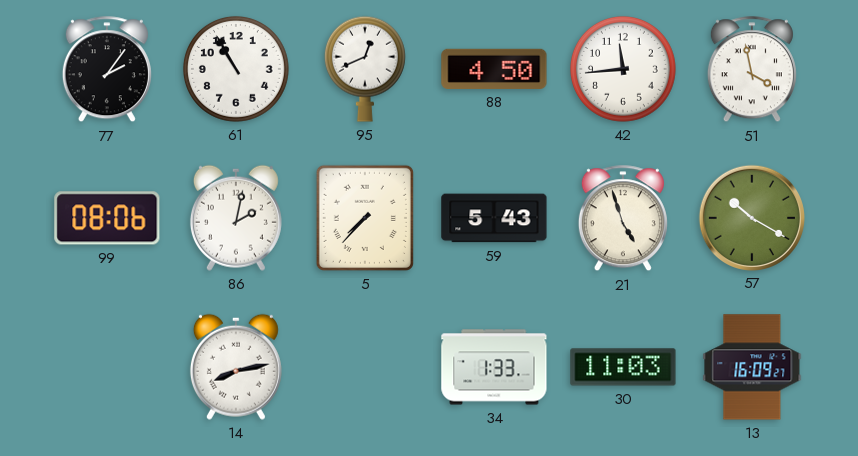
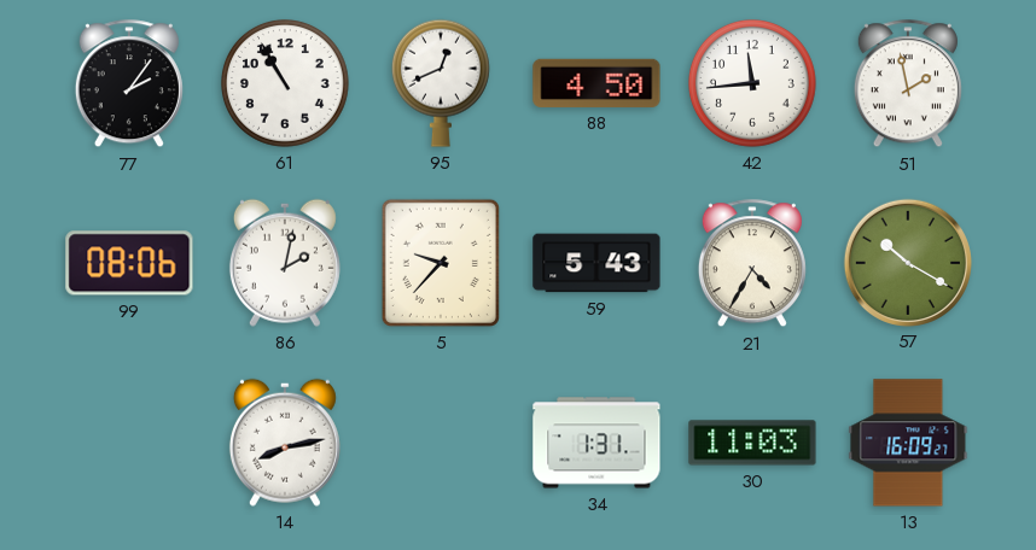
51: 3:58 -> 1:58
5: 7:37 -> 9:37
21: 4:57 -> 4:35
34: 1:33 -> 1:31
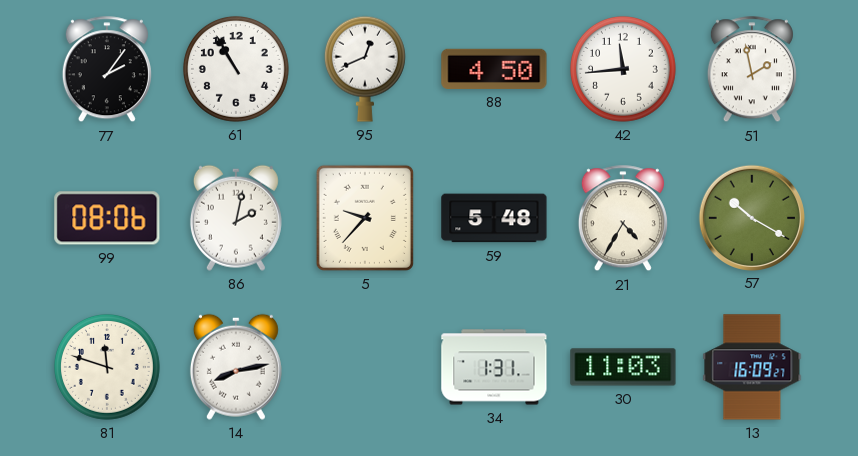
59: 5:43 -> 5:48
81: none -> 11:48
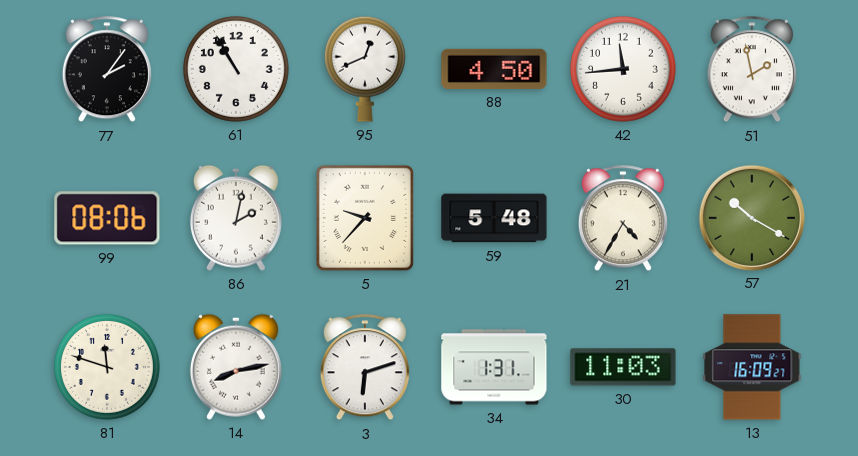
3: none -> 6:12
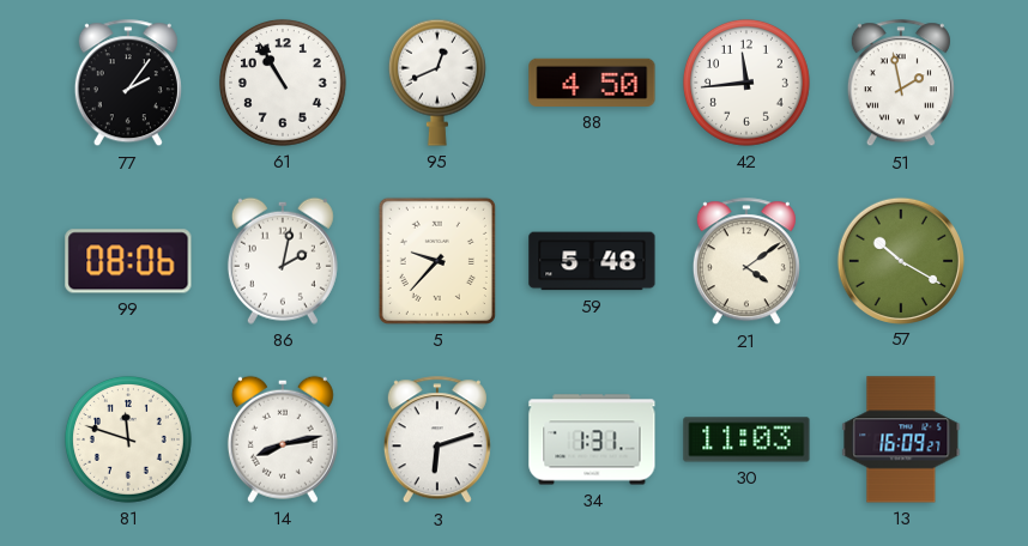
21: 4:35 -> 4:09
